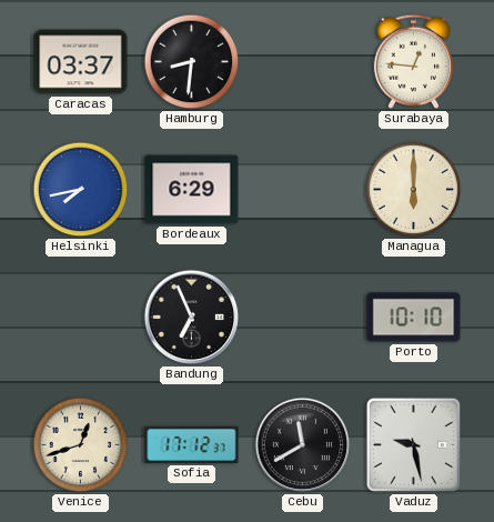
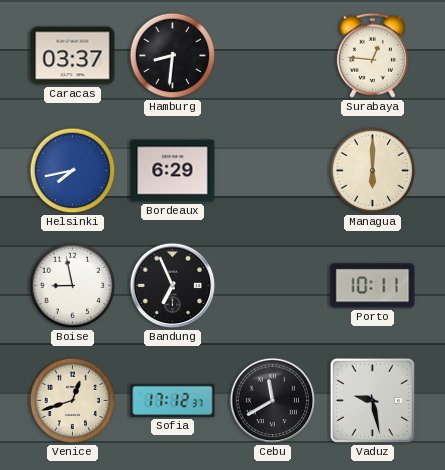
Boise: none -> 8:58
Porto: 10:10 -> 10:11
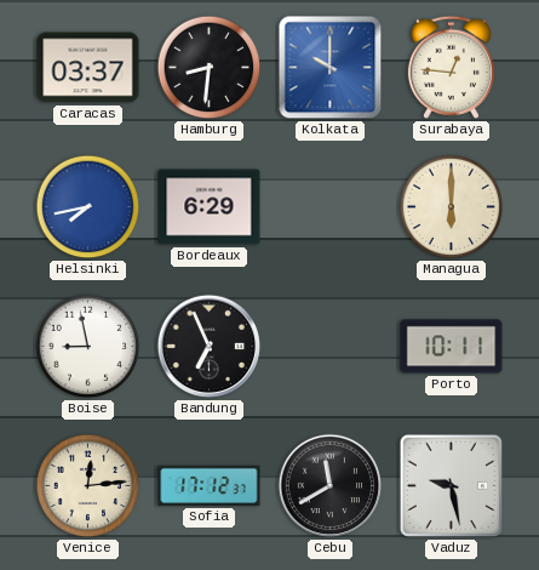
Kolkata: none -> 10:00
Venice: 12:42 -> 12:14
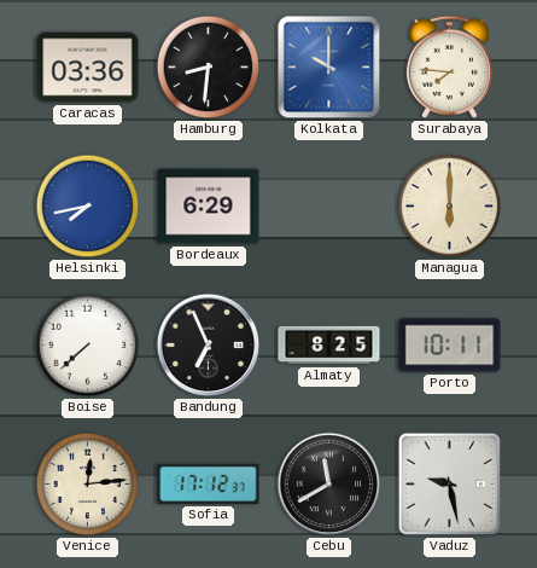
Caracas: 03:37 -> 03:36
Surabaya: 12:46 -> 7:46
Boise: 8:58 -> 7:38
Almaty: none -> 8:25
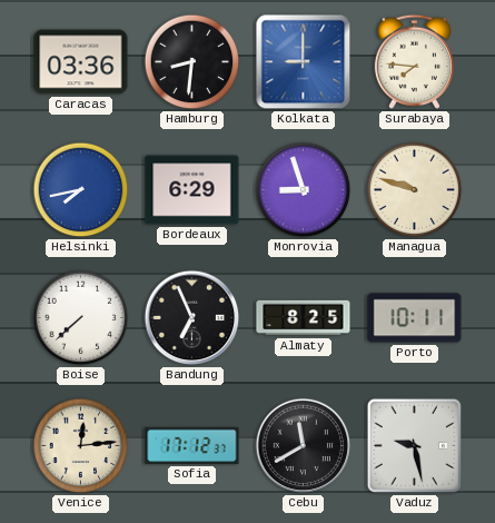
Kolkata: 10:00 -> 9:00
Monrovia: none -> 8:57
Managua: 6:00 -> 9:48
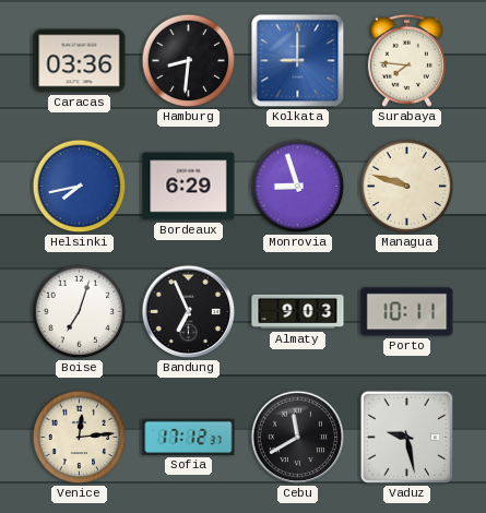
Boise: 7:38 -> 7:03
Almaty: 8:25 -> 9:03
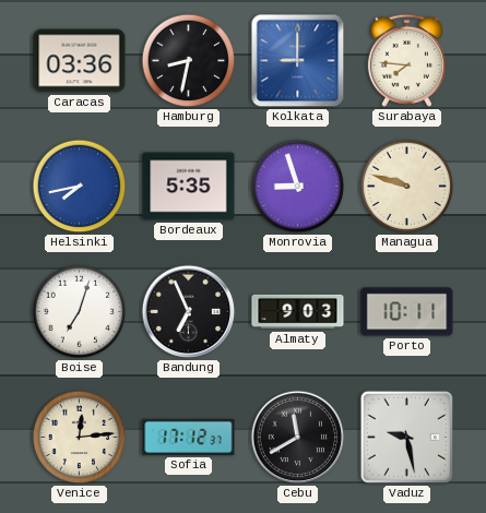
Hamburg: 8:31 -> 8:32
Bordeaux: 6:29 -> 5:35
